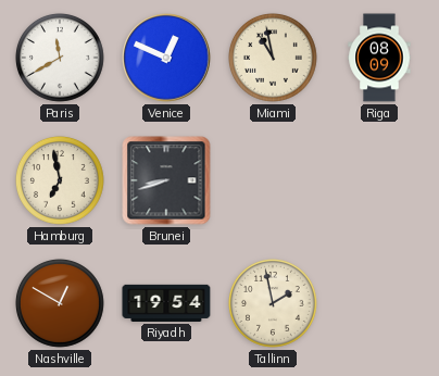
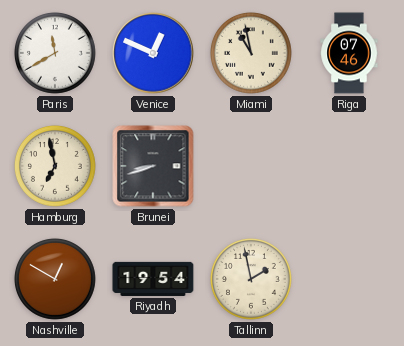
Riga: 08:09 -> 07:46
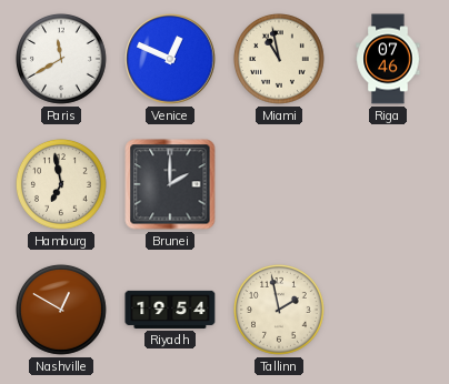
Brunei: 8:42 -> 2:00
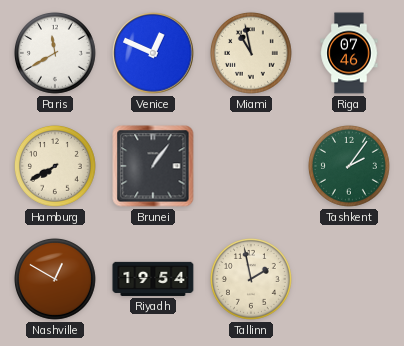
Hamburg: 6:58 -> 7:40
Brunei: 2:00 -> 1:06
Tashkent: none -> 2:06
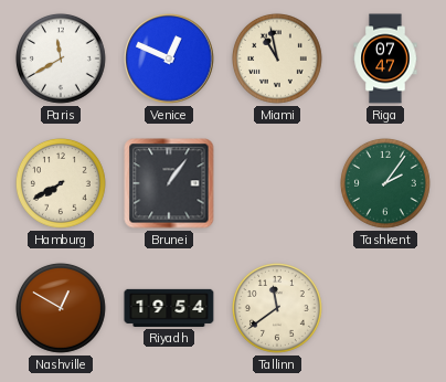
Riga: 07:46 -> 07:47
Tallinn: 1:58 -> 11:39
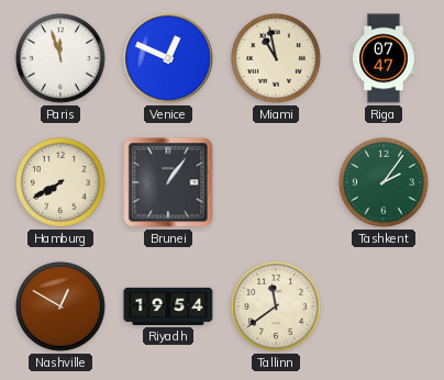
Paris: 11:40 -> 11:57
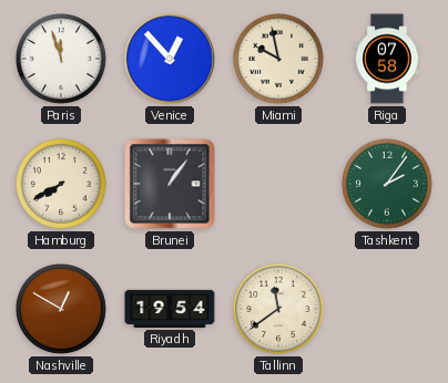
Venice: 12:49 -> 12:53
Miami: 10:58 -> 9:58
Riga: 07:47 -> 07:58
